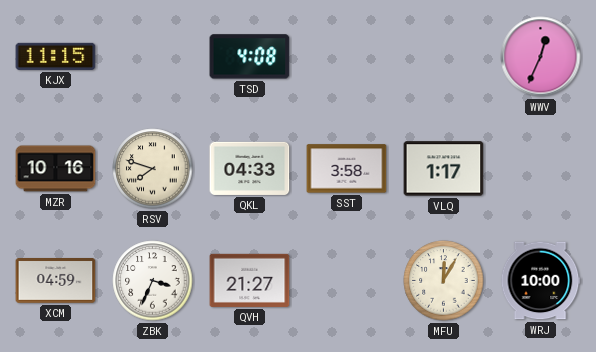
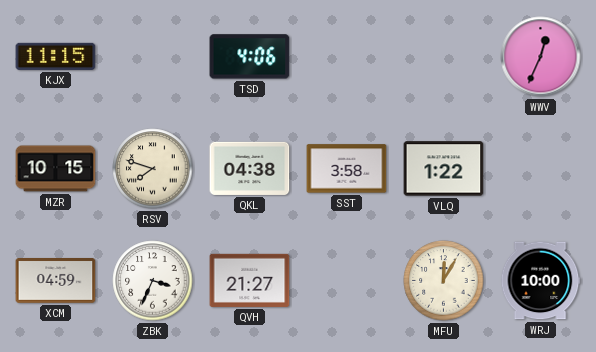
TSD: 4:08 -> 4:06
MZR: 10:16 -> 10:15
QKL: 04:33 -> 04:38
VLQ: 1:17 -> 1:22
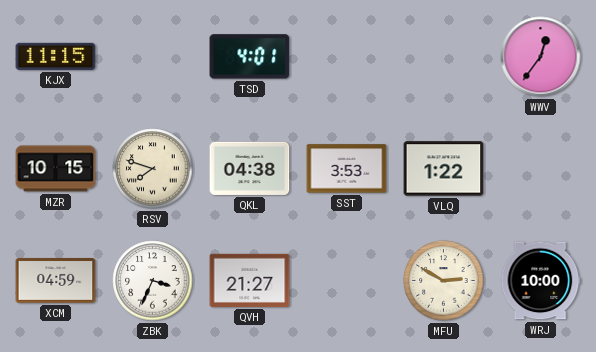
TSD: 4:06 -> 4:01
WWV: 12:34 -> 12:36
SST: 3:58 -> 3:53
MFU: 12:05 -> 2:50
